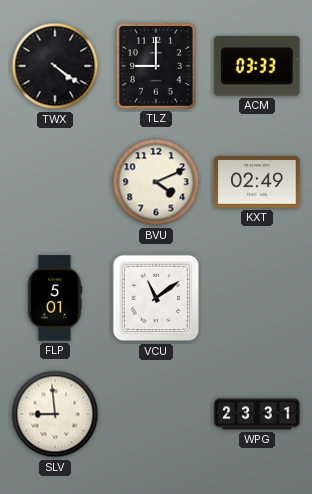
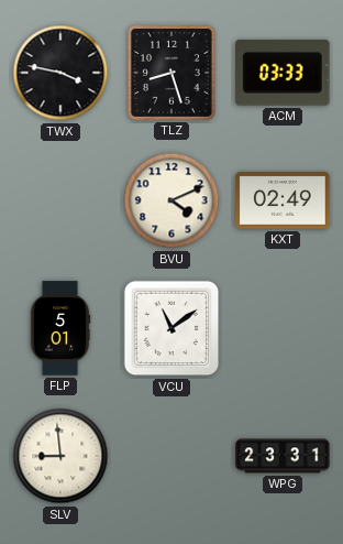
TWX: 4:21 -> 3:47
TLZ: 9:00 -> 8:27
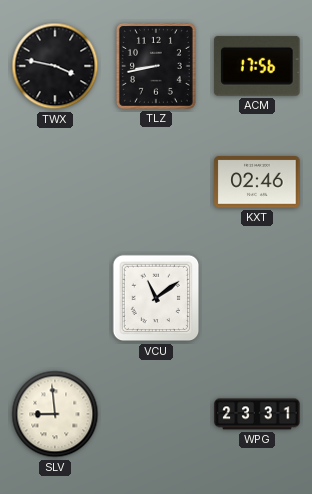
TLZ: 8:27 -> 8:43
ACM: 03:33 -> 17:56
BVU: 4:11 -> none
KXT: 02:49 -> 02:46
FLP: 5:01 -> none
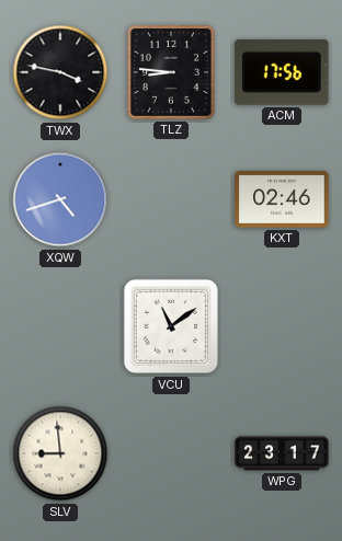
TLZ: 8:43 -> 8:46
XQW: none -> 4:42
WPG: 23:31 -> 23:17
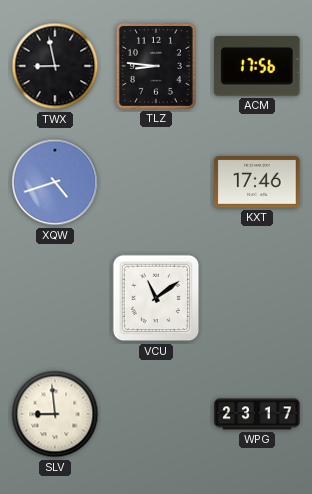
TWX: 3:47 -> 8:58
KXT: 02:46 -> 17:46
